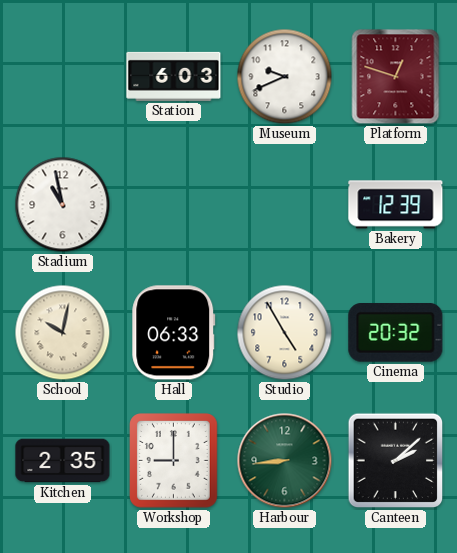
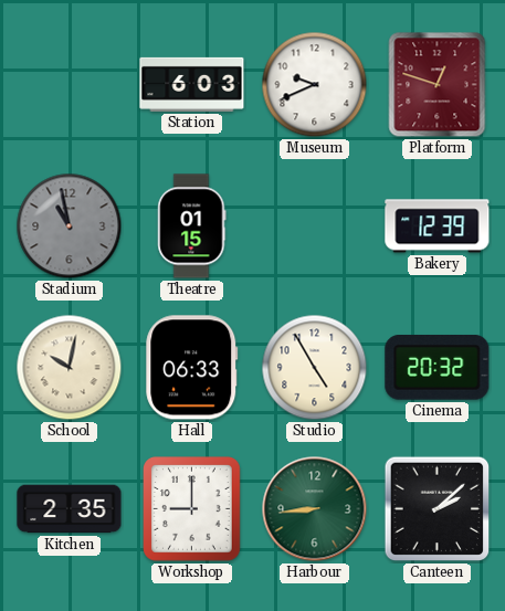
Stadium dial: white -> grey
Theatre: none -> 01:15
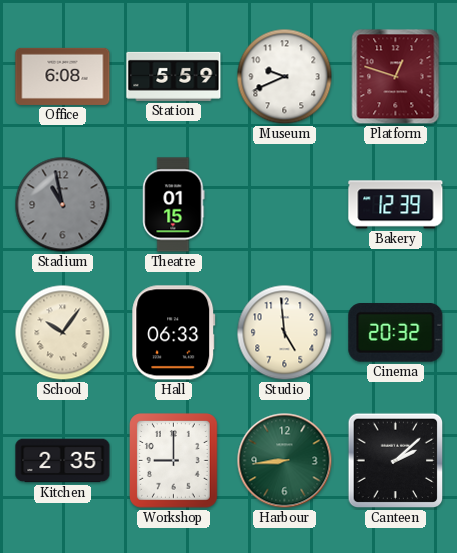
Office: none -> 6:08
Station: 6:03 -> 5:59
School: 10:02 -> 10:06
Studio: 4:55 -> 4:59
